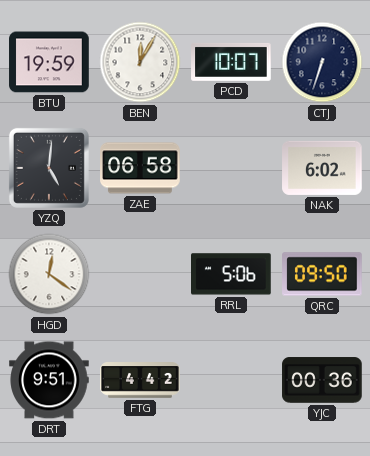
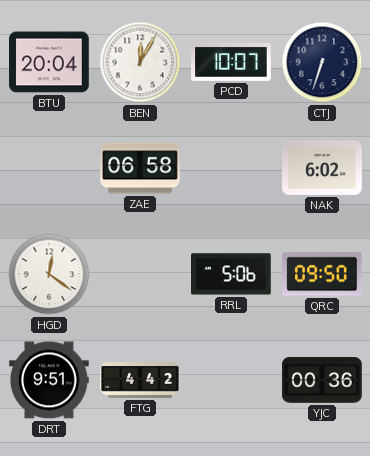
BTU: 19:59 -> 20:04
YZQ: 5:01 -> none
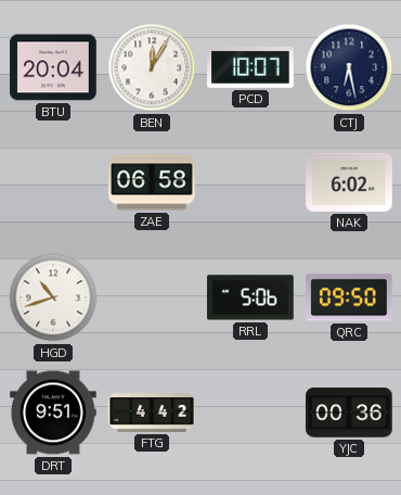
CTJ: 6:33 -> 6:28
HGD: 12:21 -> 10:42
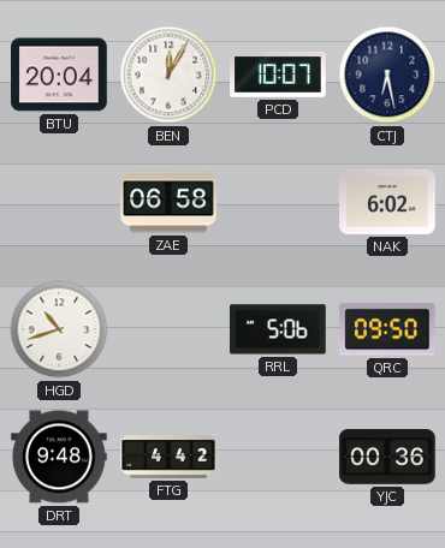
DRT: 9:51 -> 9:48
